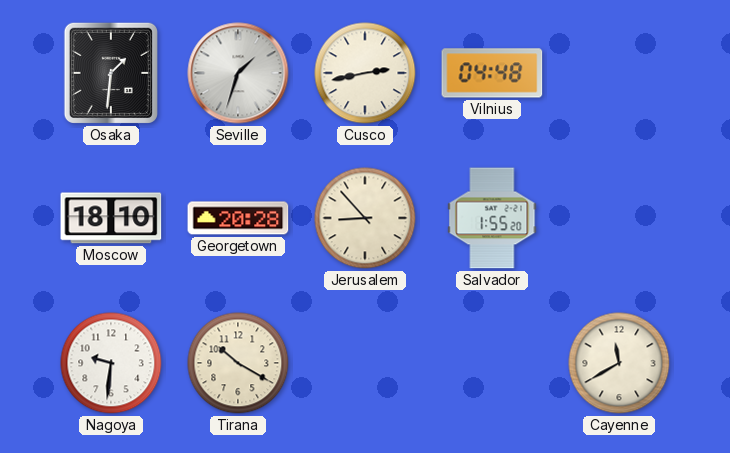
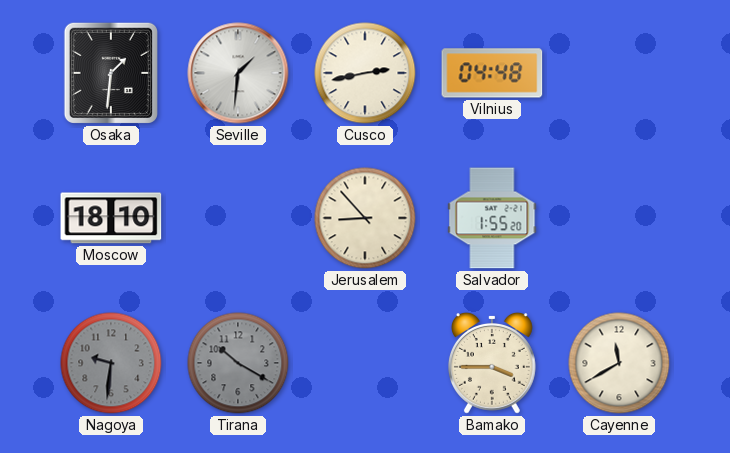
Seville: 1:33 -> 1:31
Georgetown: 20:28 -> none
Nagoya dial: white -> grey
Tirana dial: cream -> grey
Bamako: none -> 3:45
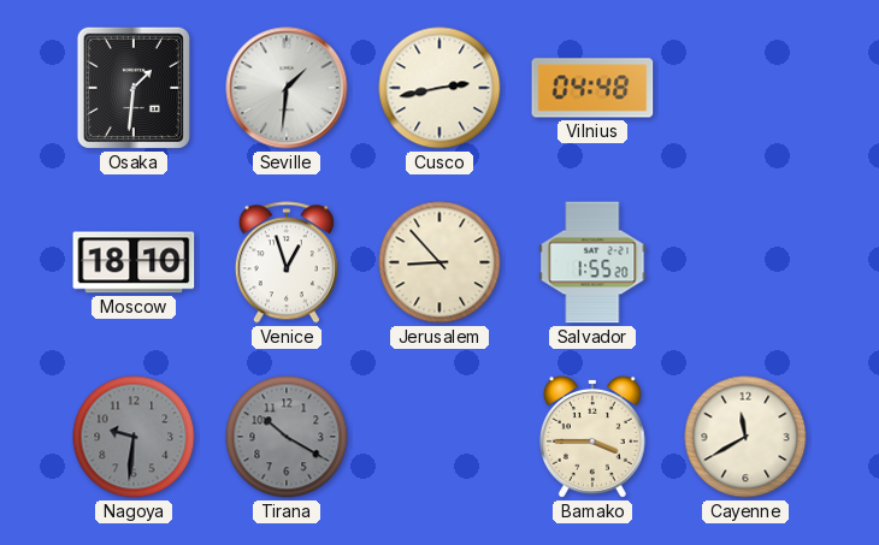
Venice: none -> 12:57
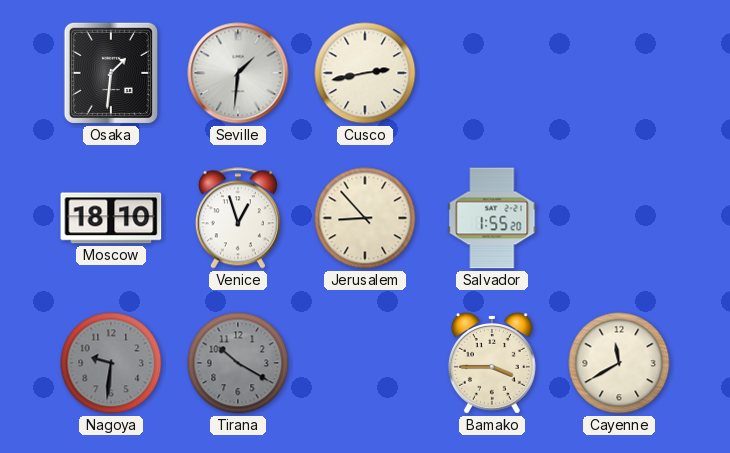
Vilnius: 04:48 -> none
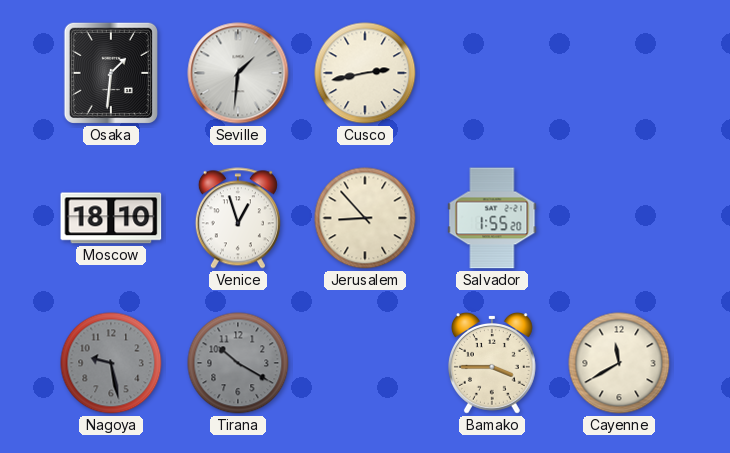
Nagoya: 9:31 -> 9:28
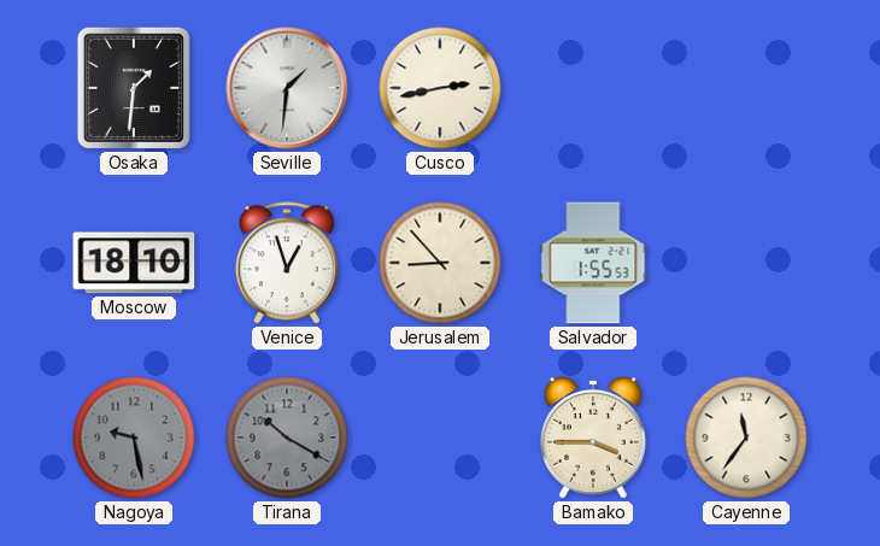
Salvador: 1:55:20 -> 1:55:53
Cayenne: 11:40 -> 11:36
